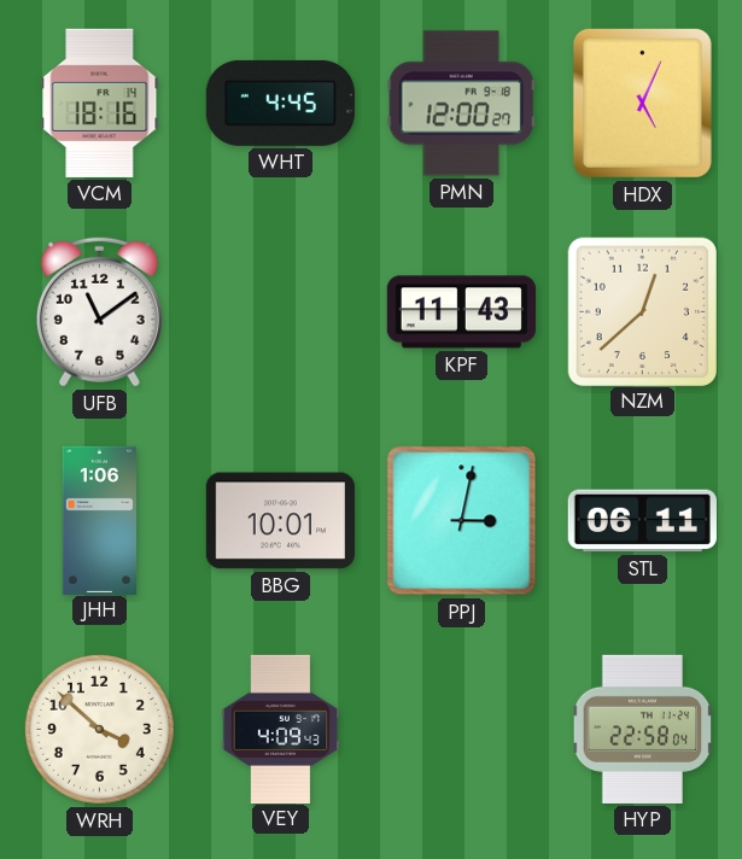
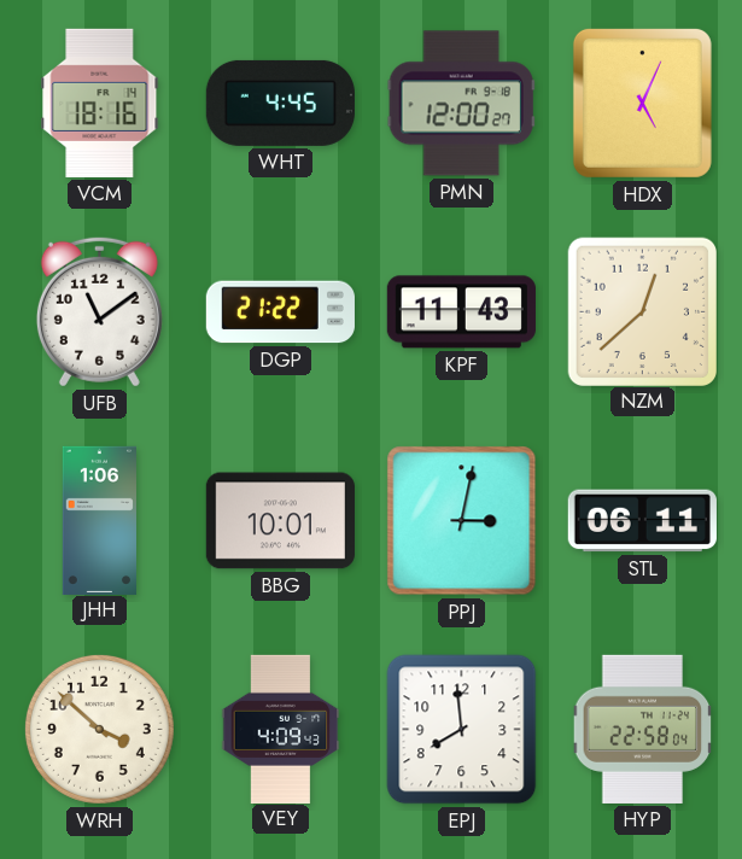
DGP: none -> 21:22
EPJ: none -> 7:59
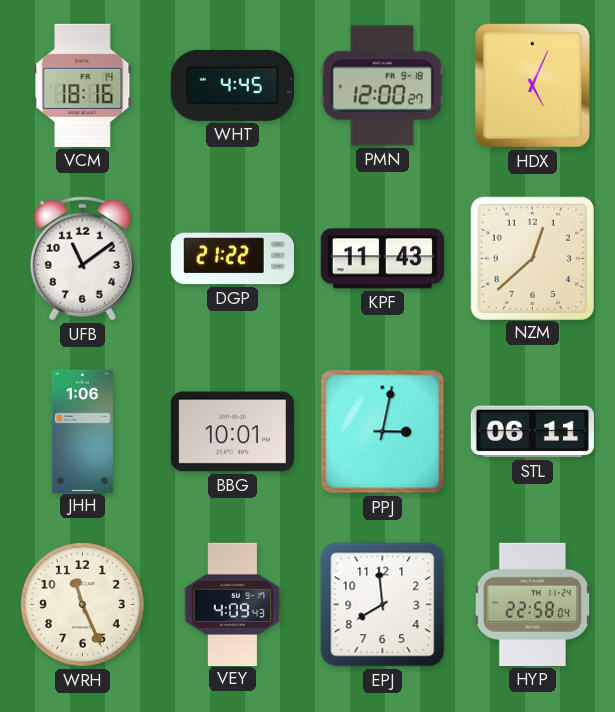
WRH: 3:52 -> 11:26
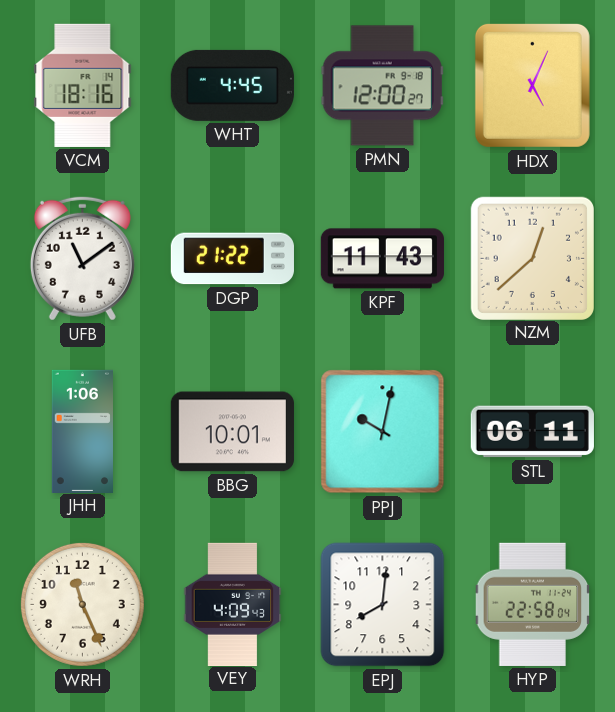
PPJ: 3:02 -> 10:02
EPJ: 7:59 -> 8:01
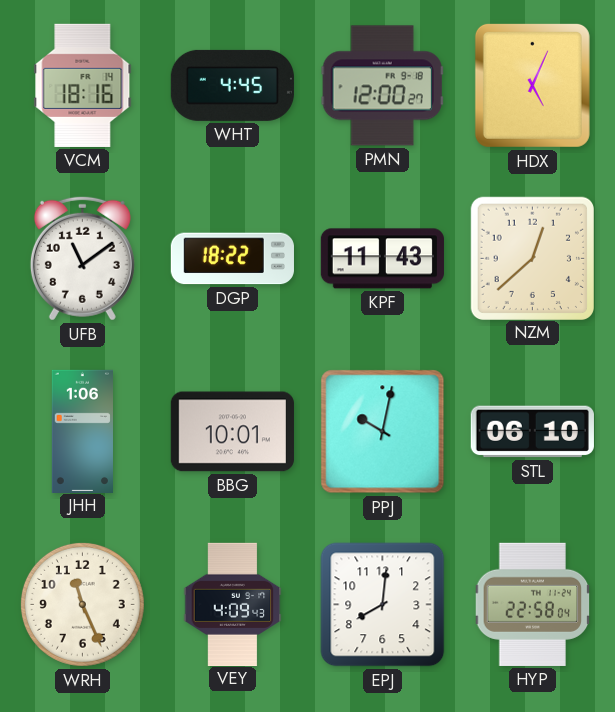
DGP: 21:22 -> 18:22
STL: 06:11 -> 06:10
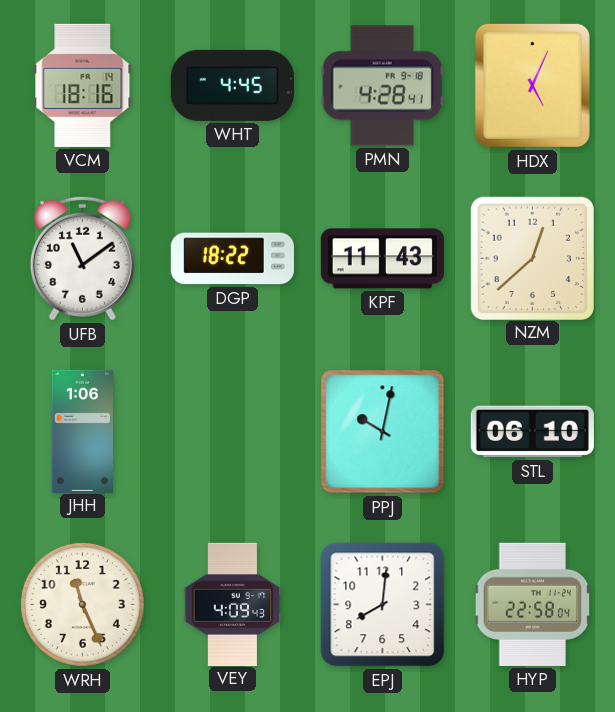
PMN: 12:00 -> 4:28
BBG: 10:01 -> none
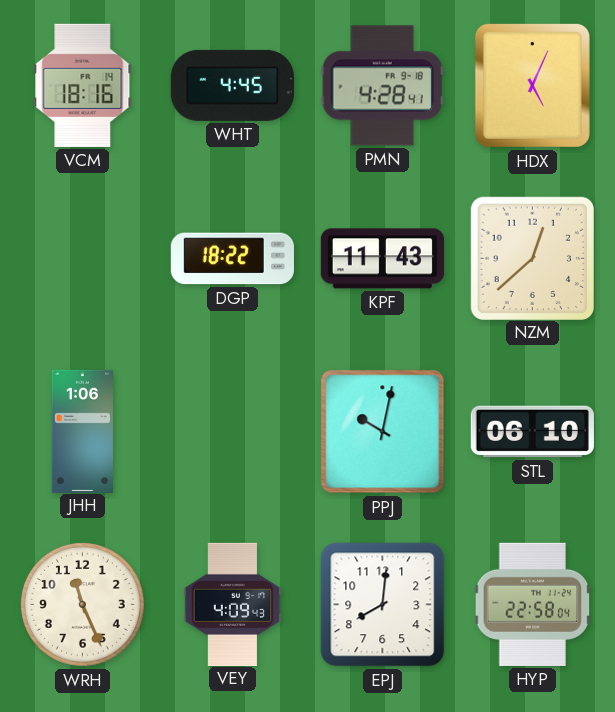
UFB: 11:09 -> none
